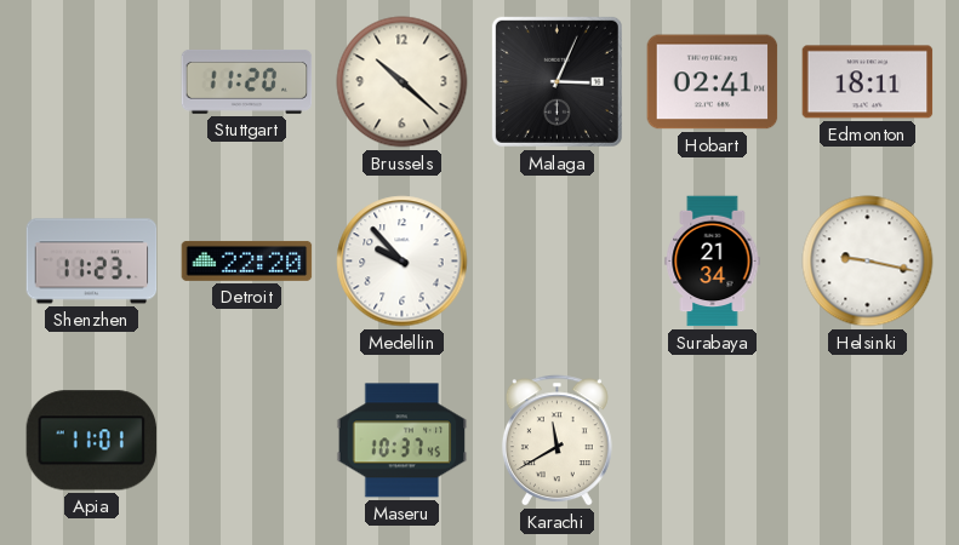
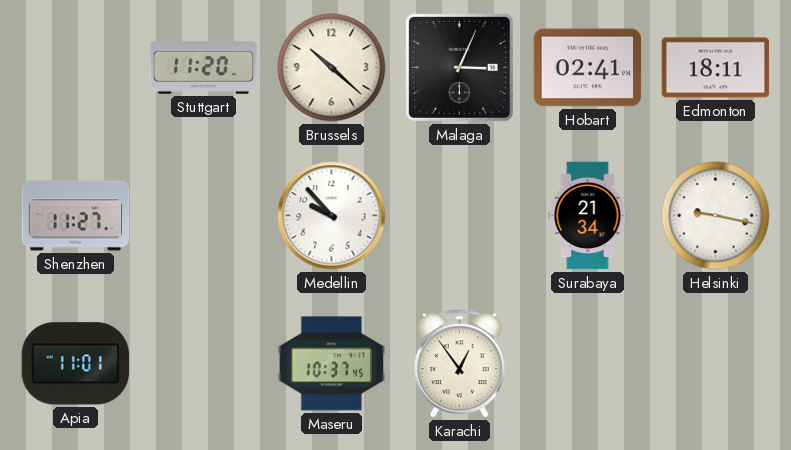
Shenzhen: 11:23 -> 11:27
Detroit: 22:20 -> none
Karachi: 11:40 -> 12:54
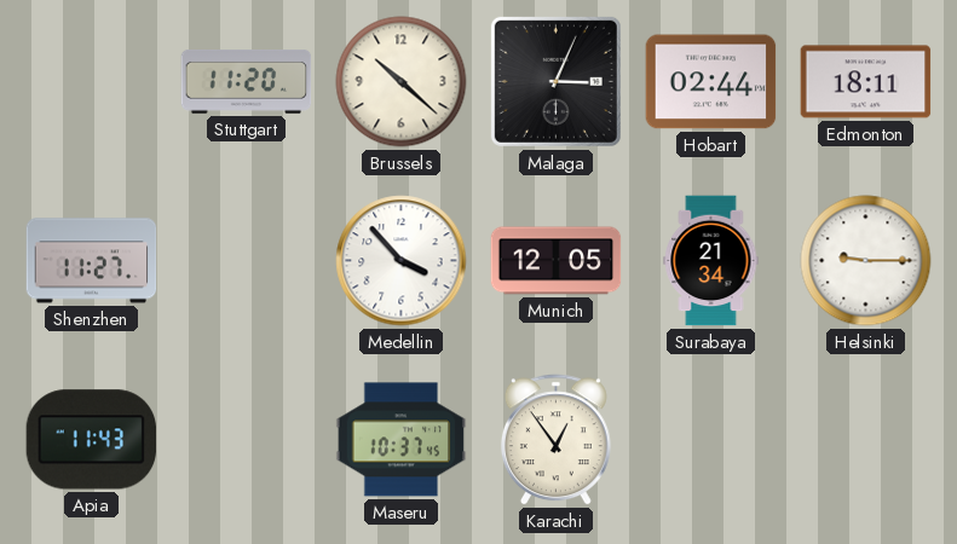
Hobart: 02:41 -> 02:44
Medellin: 9:53 -> 3:53
Munich: none -> 12:05
Helsinki: 9:17 -> 9:15
Apia: 11:01 -> 11:43
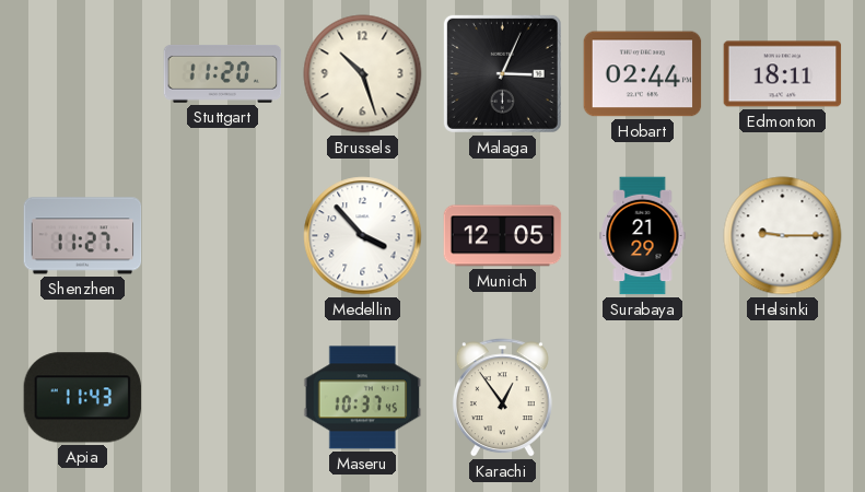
Brussels: 10:22 -> 10:27
Surabaya: 21:34 -> 21:29
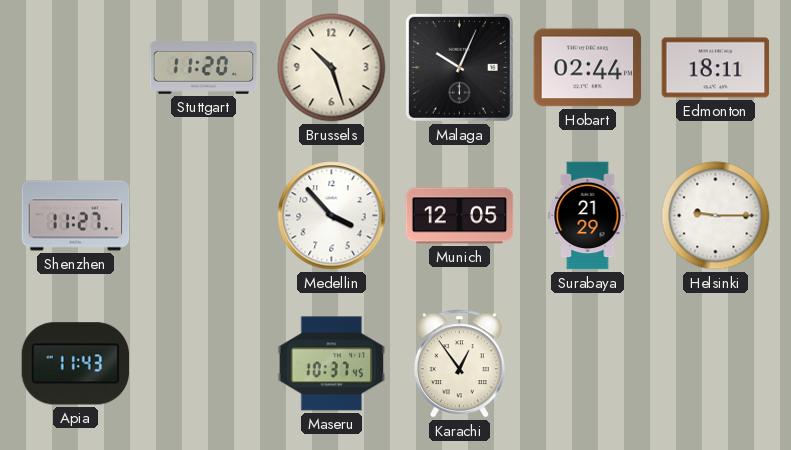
Malaga: 3:04 -> 10:04
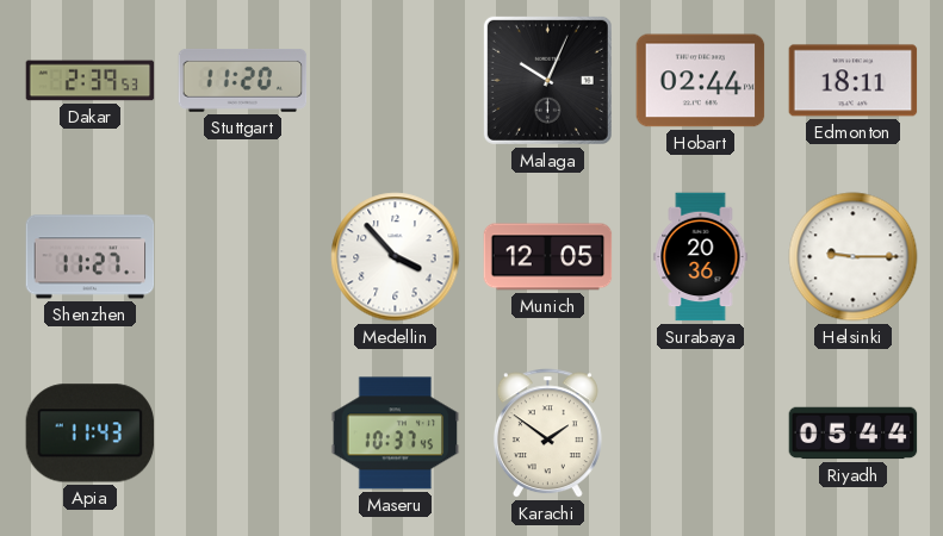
Dakar: none -> 2:39
Brussels: 10:27 -> none
Surabaya: 21:29 -> 20:36
Karachi: 12:54 -> 1:51
Riyadh: none -> 05:44
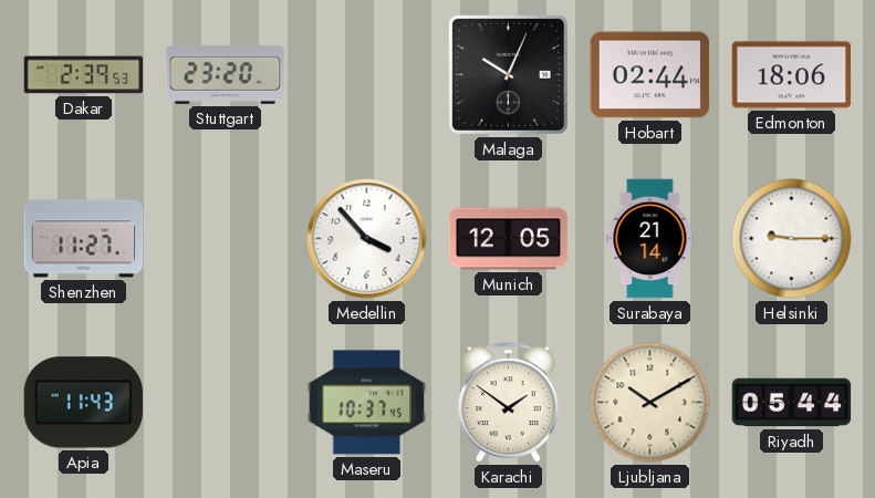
Stuttgart: 11:20 -> 23:20
Edmonton: 18:11 -> 18:06
Surabaya: 20:36 -> 21:14
Ljubljana: none -> 10:10
